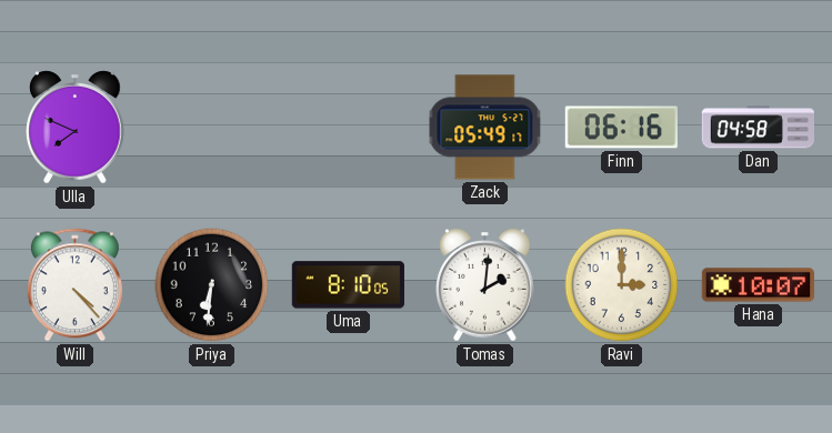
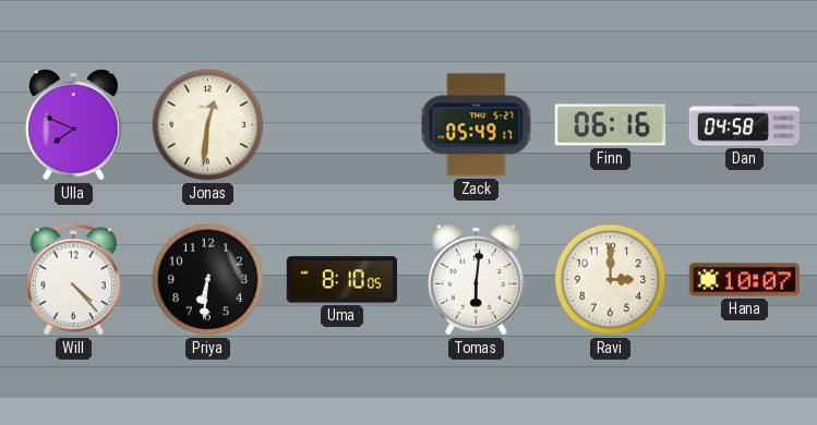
Jonas: none -> 12:31
Tomas: 2:01 -> 6:01
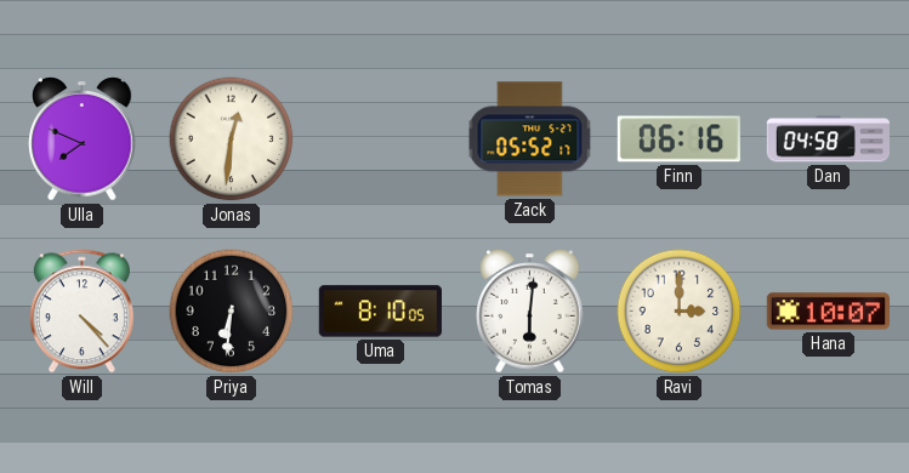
Zack: 05:49 -> 05:52
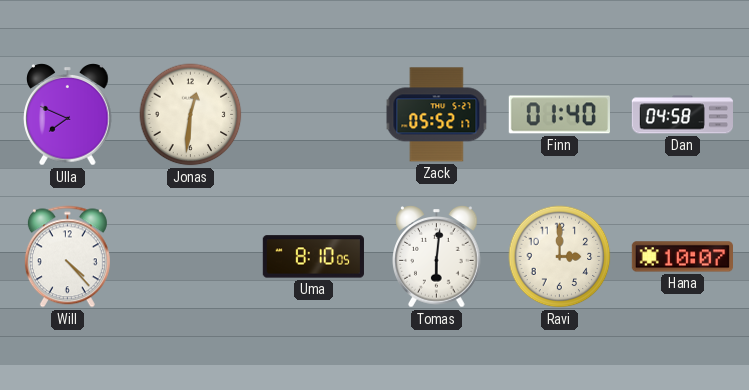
Finn: 06:16 -> 01:40
Priya: 6:31 -> none
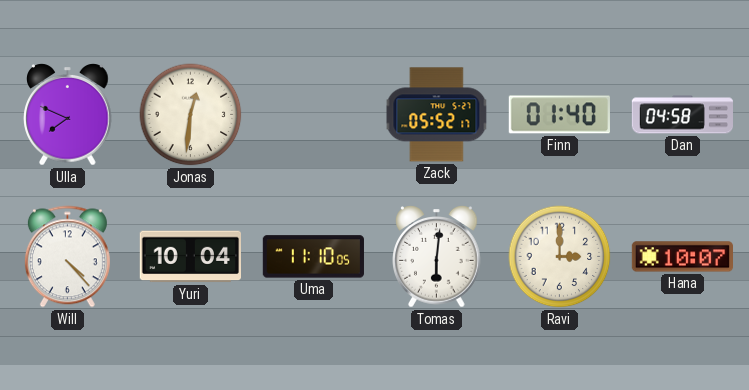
Yuri: none -> 10:04
Uma: 8:10 -> 11:10
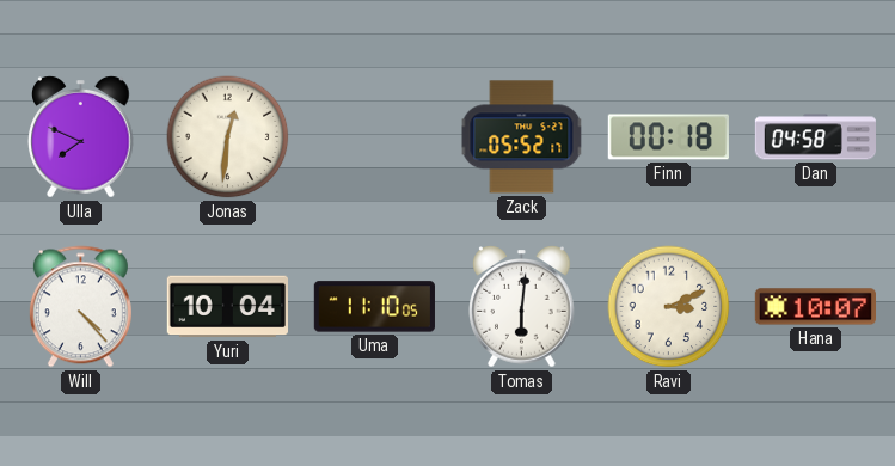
Finn: 01:40 -> 00:18
Ravi: 3:00 -> 3:11
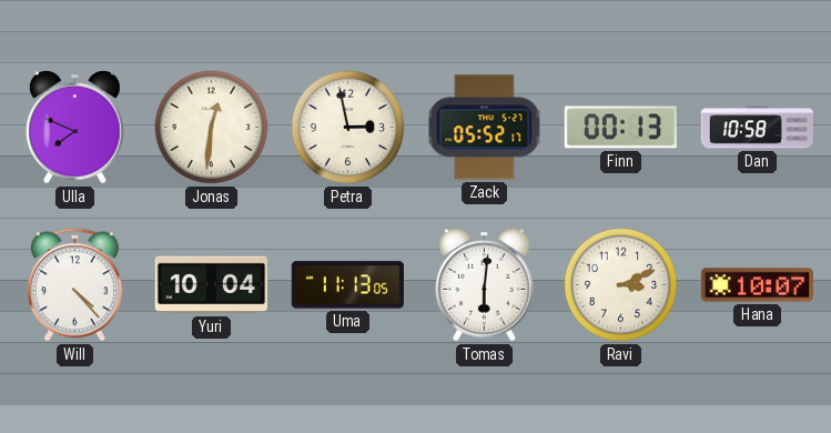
Petra: none -> 2:58
Finn: 00:18 -> 00:13
Dan: 04:58 -> 10:58
Uma: 11:10 -> 11:13
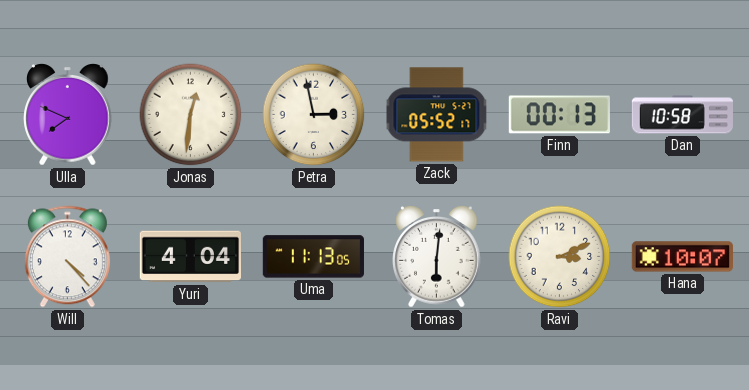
Yuri: 10:04 -> 4:04
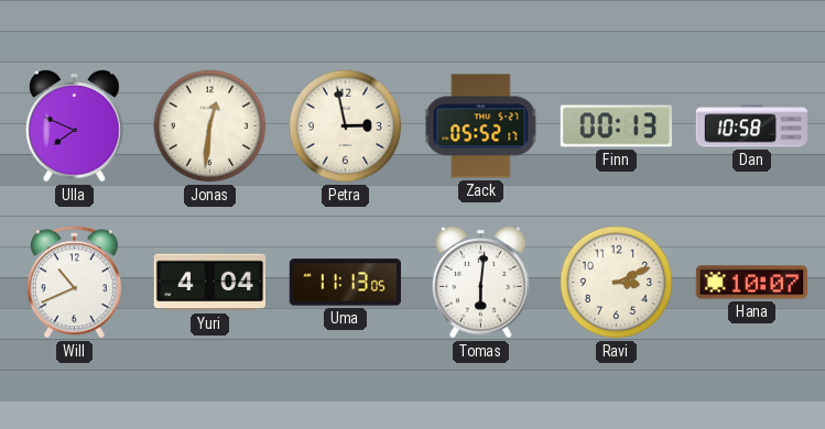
Will: 4:23 -> 10:41
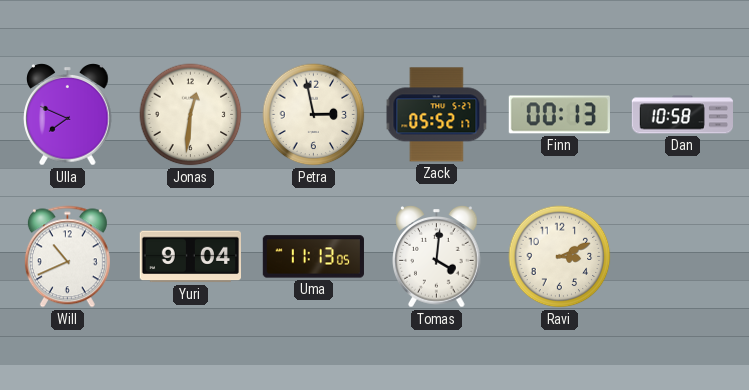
Yuri: 4:04 -> 9:04
Tomas: 6:01 -> 4:01
Hana: 10:07 -> none
